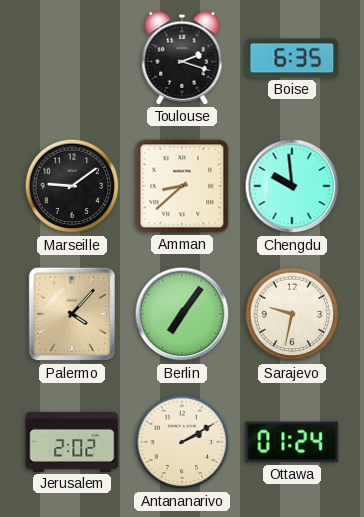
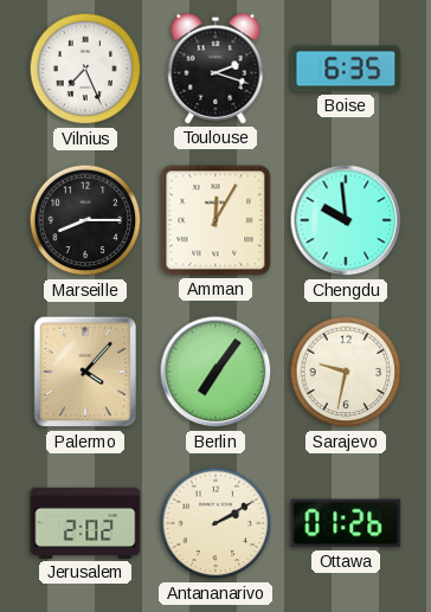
Vilnius: none -> 7:26
Marseille: 9:09 -> 8:15
Amman: 8:38 -> 12:05
Ottawa: 01:24 -> 01:26
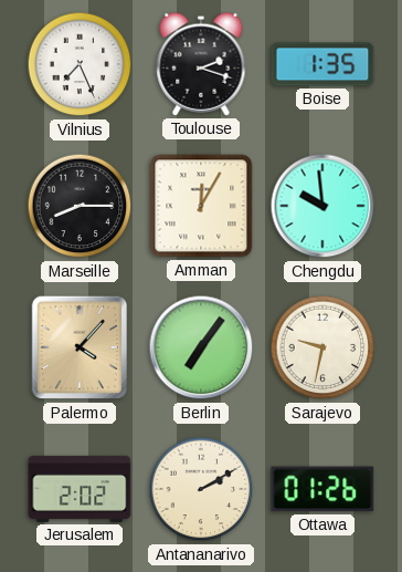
Boise: 6:35 -> 1:35
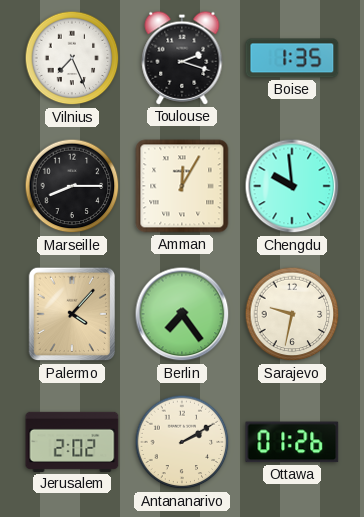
Berlin: 7:06 -> 7:24
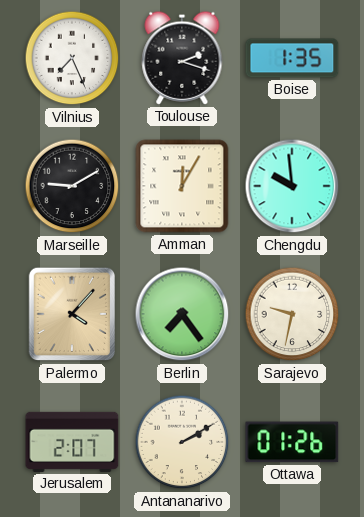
Marseille: 8:15 -> 9:10
Jerusalem: 2:02 -> 2:07
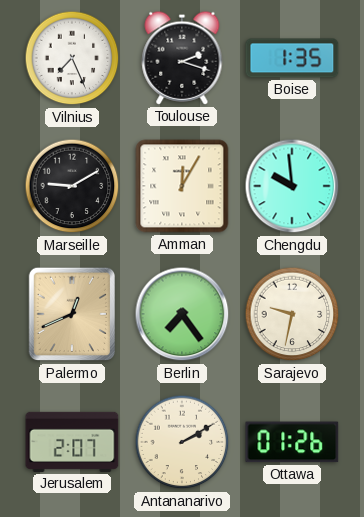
Palermo: 4:07 -> 12:41
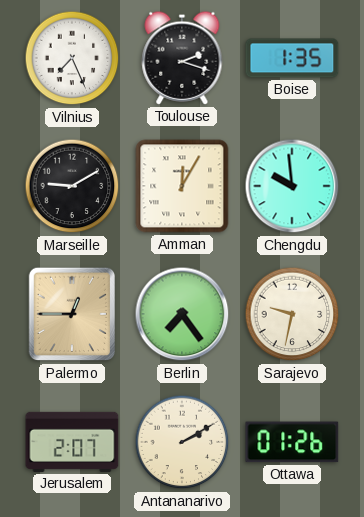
Palermo: 12:41 -> 12:45
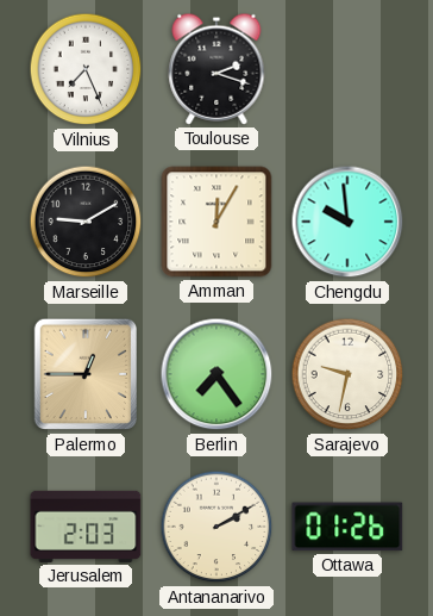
Boise: 1:35 -> none
Jerusalem: 2:07 -> 2:03
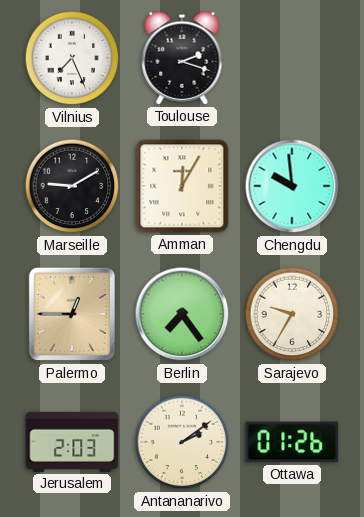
Sarajevo: 9:32 -> 9:35
Antananarivo: 2:10 -> 2:09
